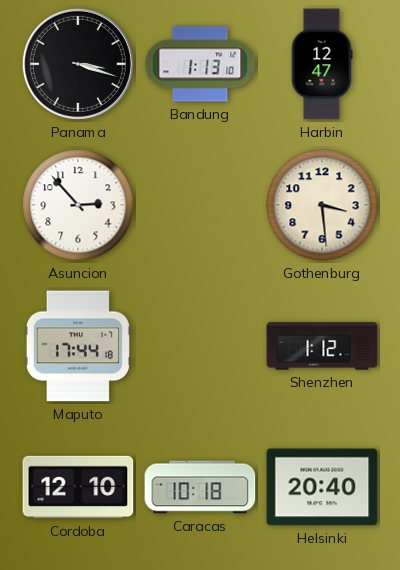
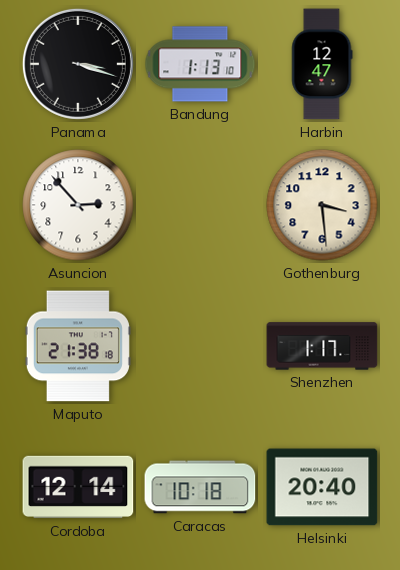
Maputo: 17:44 -> 21:38
Shenzhen: 1:12 -> 1:17
Cordoba: 12:10 -> 12:14
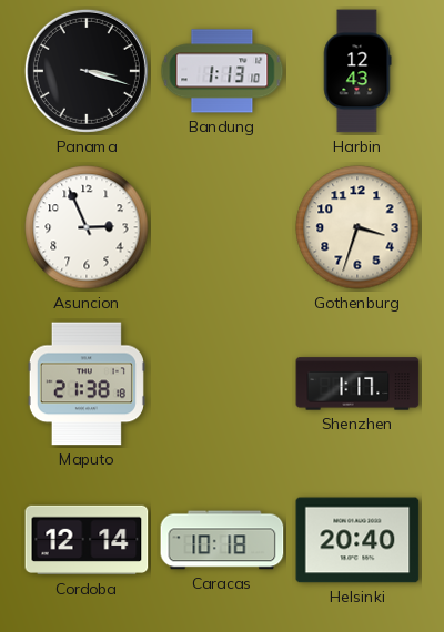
Harbin: 12:47 -> 12:43
Asuncion: 2:53 -> 2:56
Gothenburg: 3:29 -> 3:33
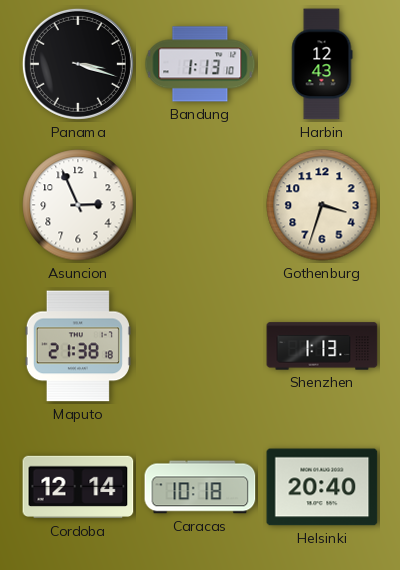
Shenzhen: 1:17 -> 1:13
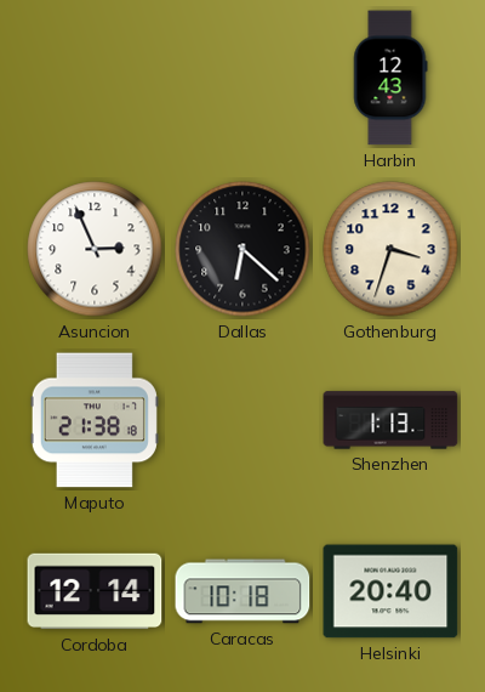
Panama: 3:18 -> none
Bandung: 1:13 -> none
Dallas: none -> 6:22
